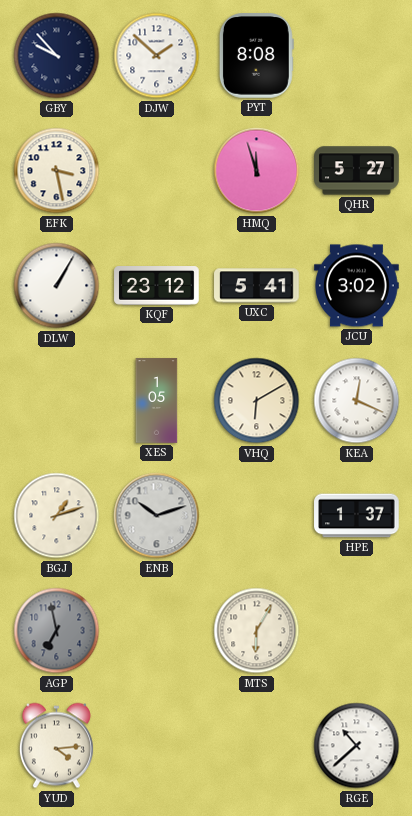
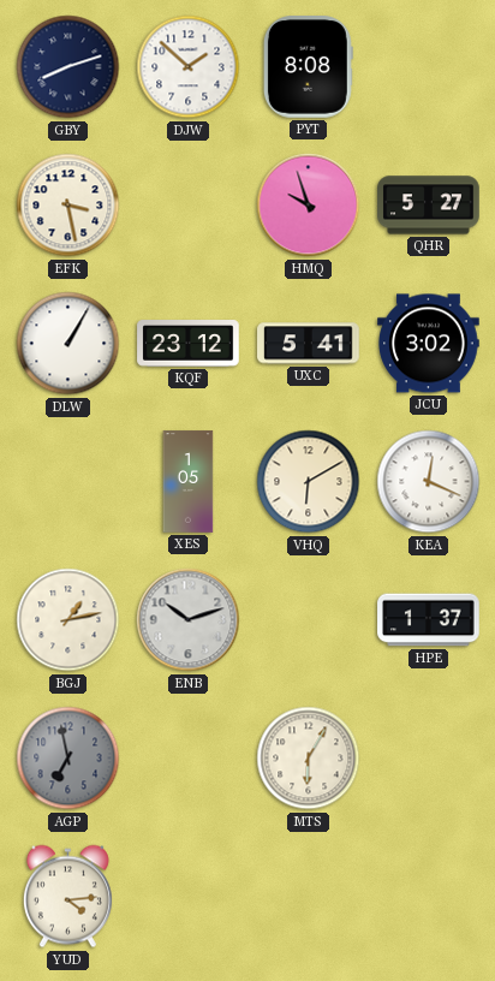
GBY: 9:53 -> 8:12
HMQ: 11:57 -> 9:57
BGJ: 1:12 -> 1:13
RGE: 10:38 -> none
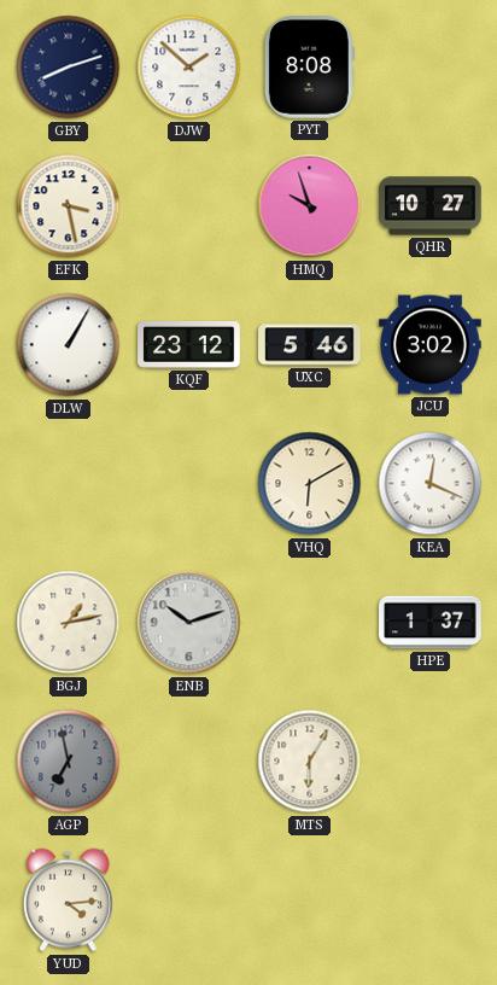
QHR: 5:27 -> 10:27
UXC: 5:41 -> 5:46
XES: 1:05 -> none
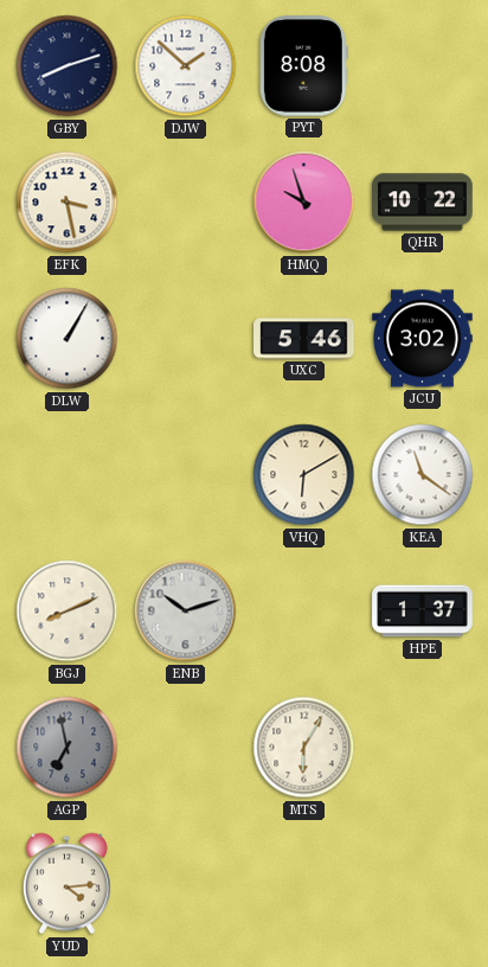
QHR: 10:27 -> 10:22
KQF: 23:12 -> none
KEA: 12:19 -> 11:21
BGJ: 1:13 -> 8:11
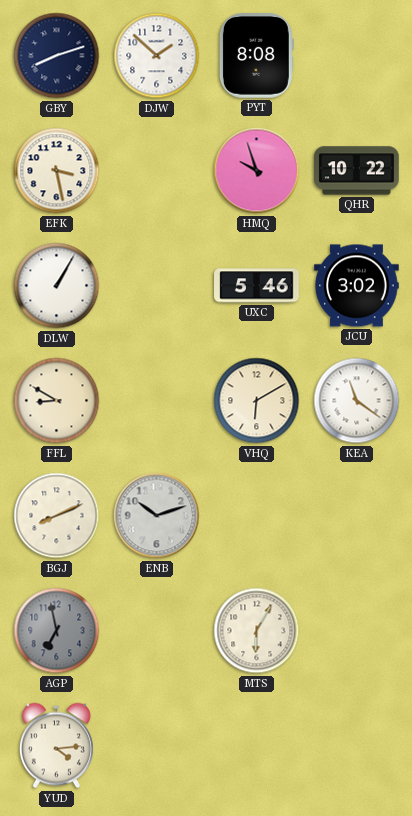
FFL: none -> 8:50
HPE: 1:37 -> none
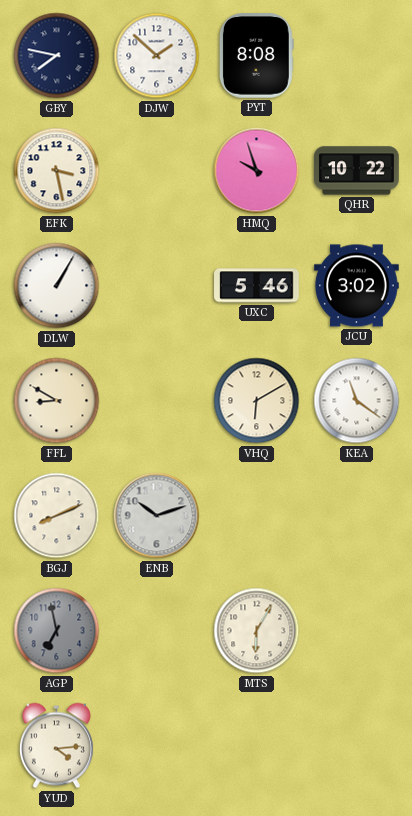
GBY: 8:12 -> 7:47
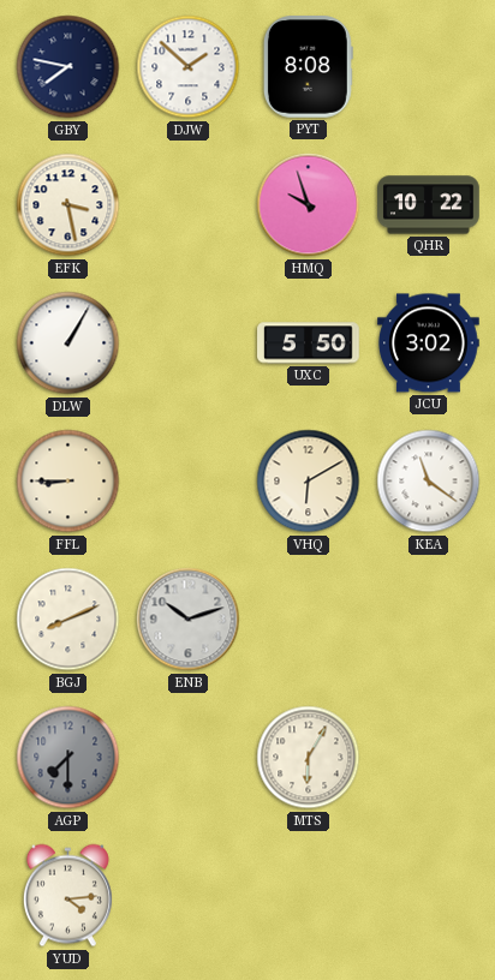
UXC: 5:46 -> 5:50
FFL: 8:50 -> 8:45
AGP: 6:58 -> 7:30
